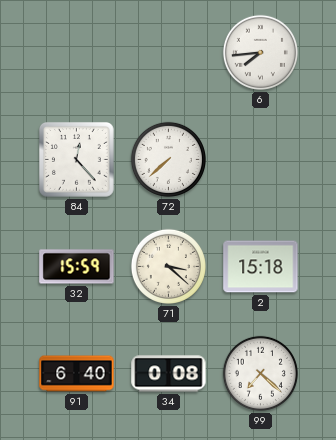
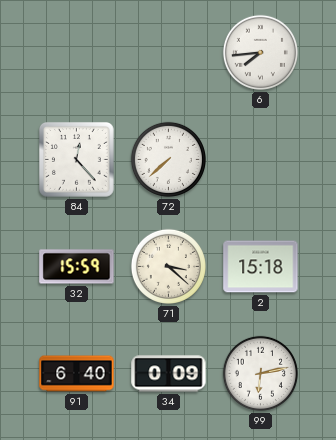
34: 0:08 -> 0:09
99: 7:22 -> 6:13
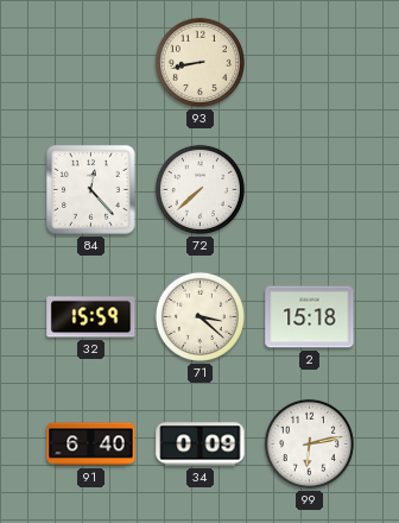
93: none -> 8:43
6: 7:44 -> none
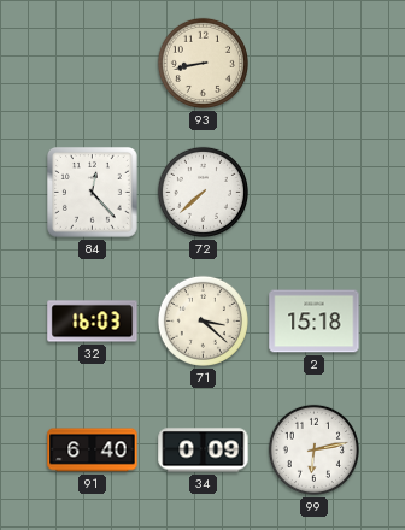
32: 15:59 -> 16:03
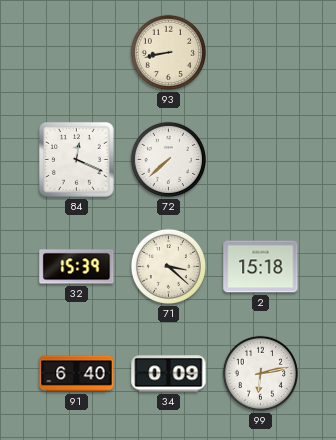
84: 12:23 -> 12:19
32: 16:03 -> 15:39
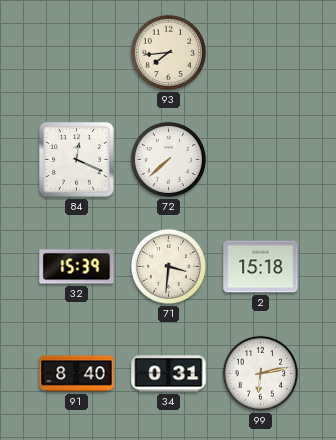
93: 8:43 -> 7:44
71: 3:22 -> 3:31
91: 6:40 -> 8:40
34: 0:09 -> 0:31
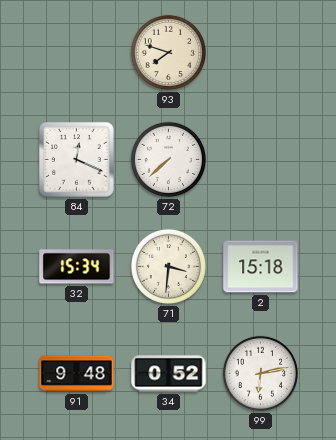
93: 7:44 -> 7:48
32: 15:39 -> 15:34
91: 8:40 -> 9:48
34: 0:31 -> 0:52
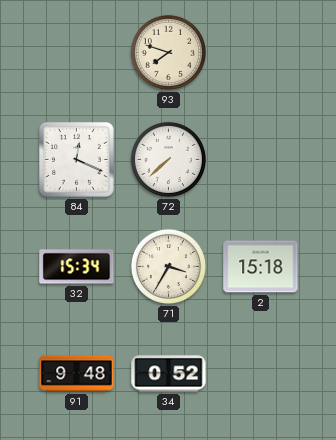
71: 3:31 -> 3:35
99: 6:13 -> none
